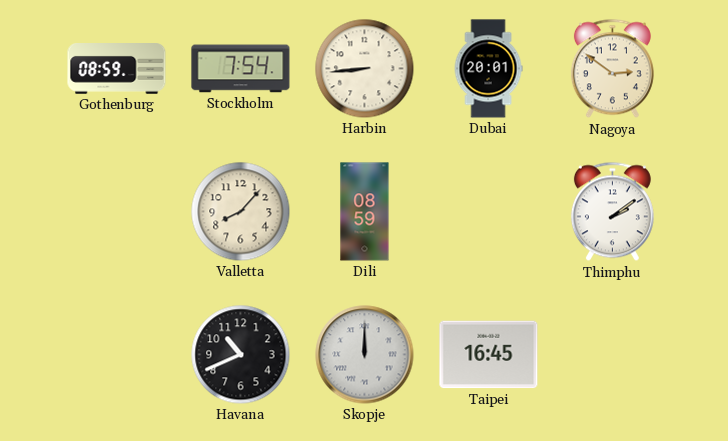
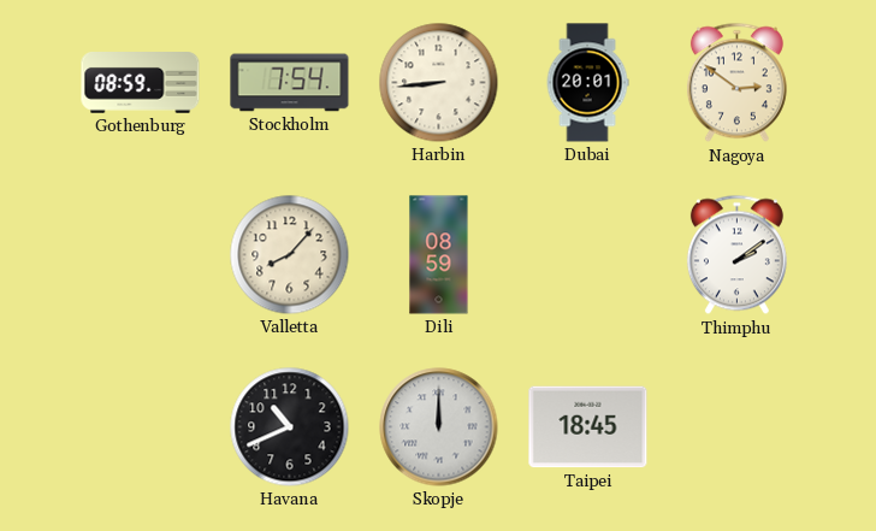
Taipei: 16:45 -> 18:45
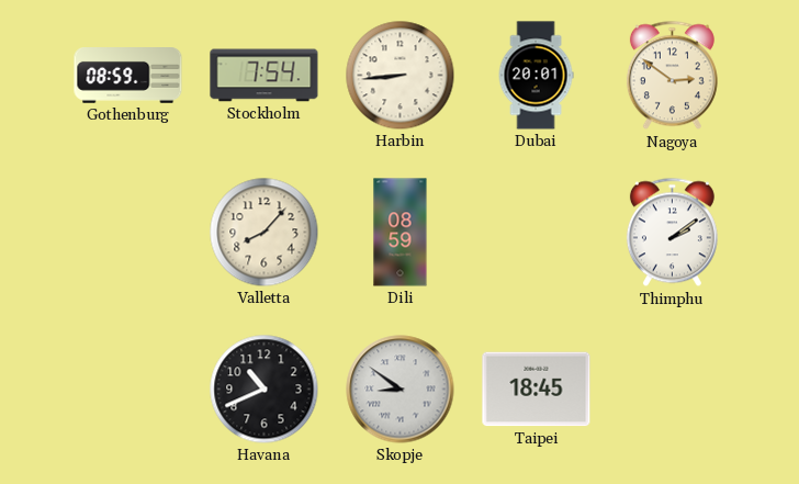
Skopje: 12:00 -> 8:51
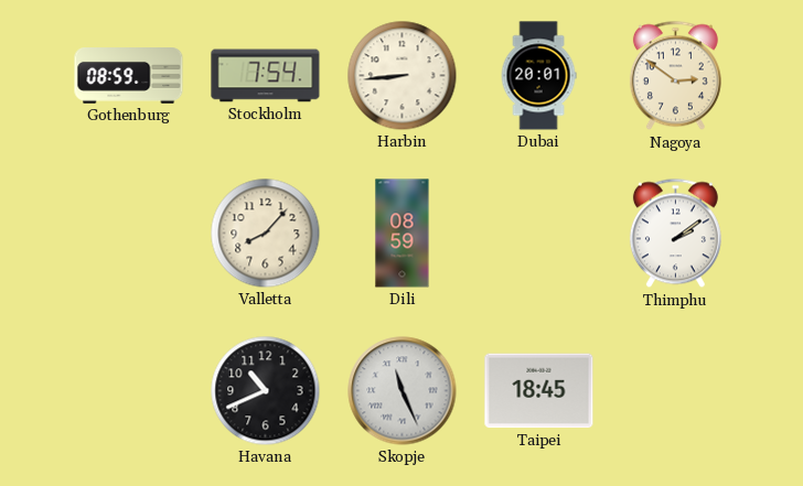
Skopje: 8:51 -> 11:26
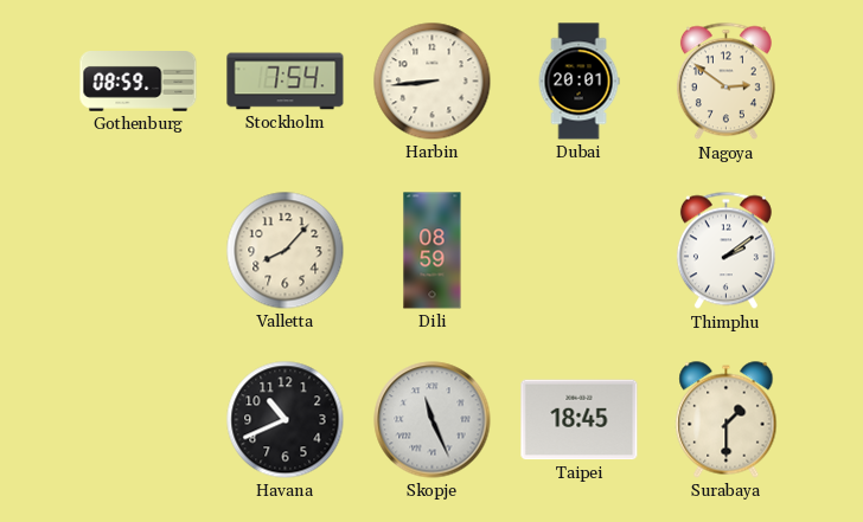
Surabaya: none -> 1:30
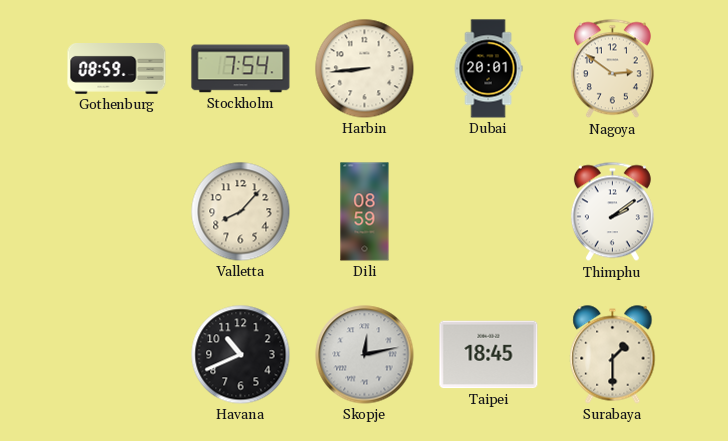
Skopje: 11:26 -> 12:13
